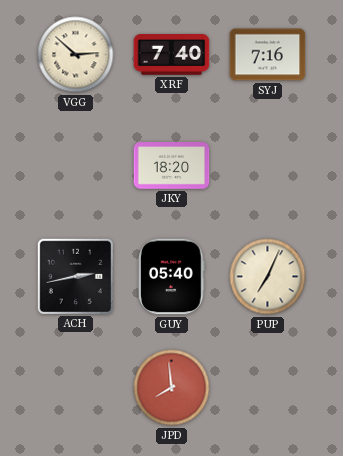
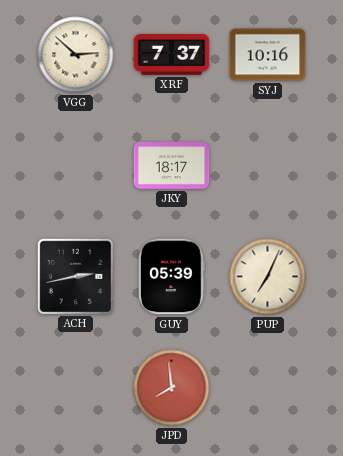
XRF: 7:40 -> 7:37
SYJ: 7:16 -> 10:16
JKY: 18:20 -> 18:17
GUY: 05:40 -> 05:39
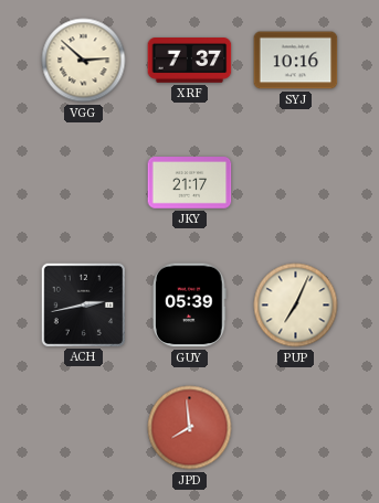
JKY: 18:17 -> 21:17
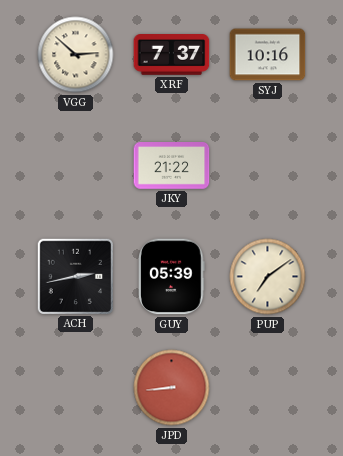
JKY: 21:17 -> 21:22
PUP: 7:04 -> 7:09
JPD: 7:59 -> 8:44
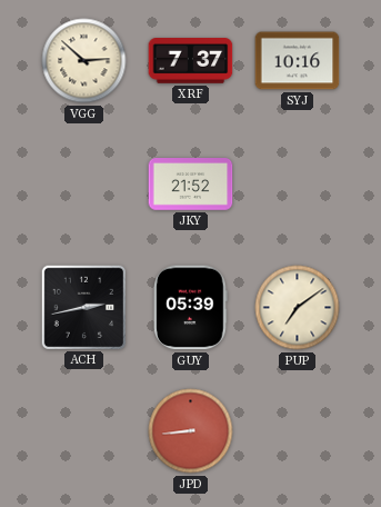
JKY: 21:22 -> 21:52
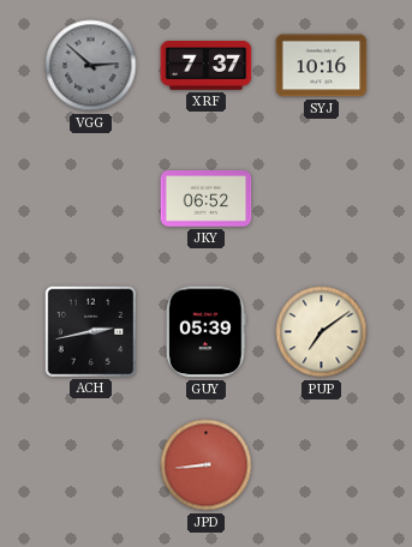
VGG dial: cream -> grey
JKY: 21:52 -> 06:52
